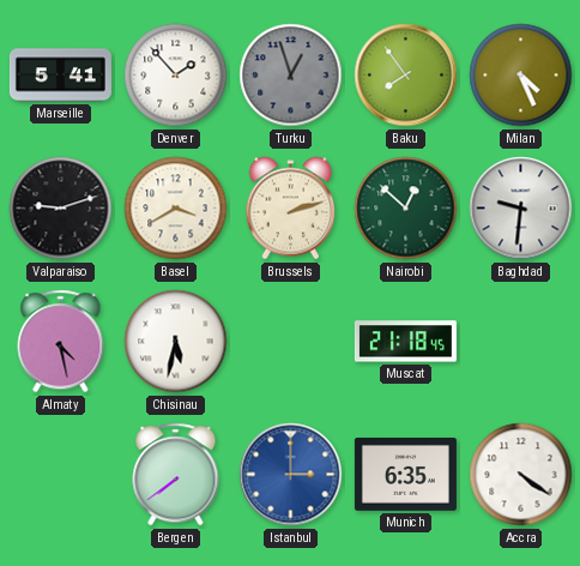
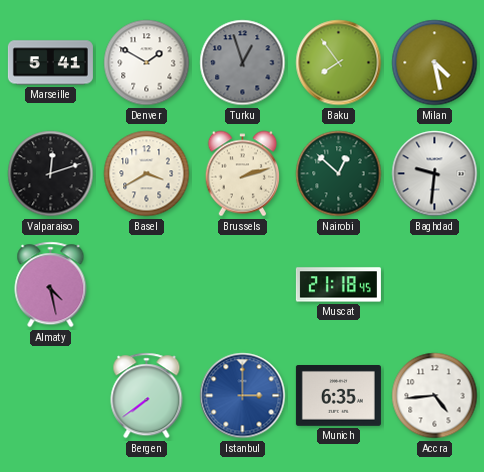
Denver: 1:53 -> 1:50
Milan: 4:26 -> 4:28
Valparaiso: 9:12 -> 12:12
Chisinau: 5:32 -> none
Accra: 4:21 -> 4:44
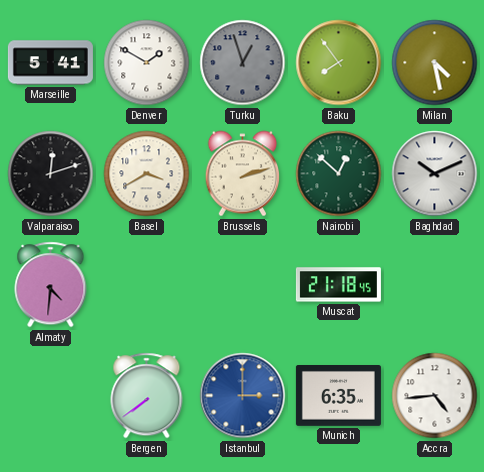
Baghdad: 9:31 -> 10:11
Almaty: 4:28 -> 4:31
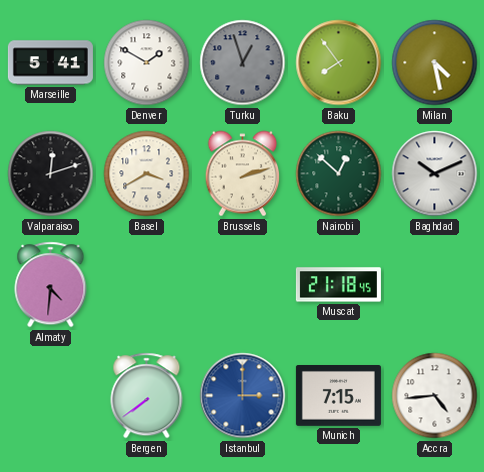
Munich: 6:35 -> 7:15
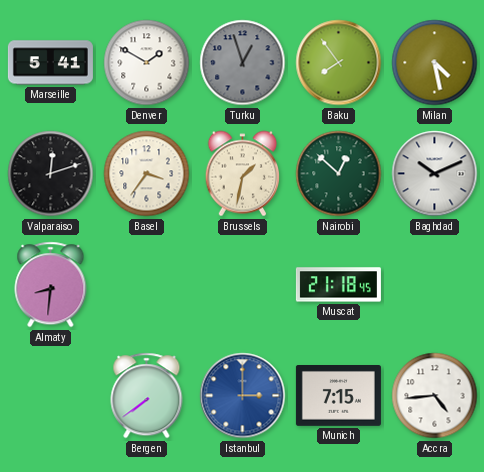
Basel: 3:40 -> 3:36
Brussels: 2:12 -> 1:32
Almaty: 4:31 -> 8:31
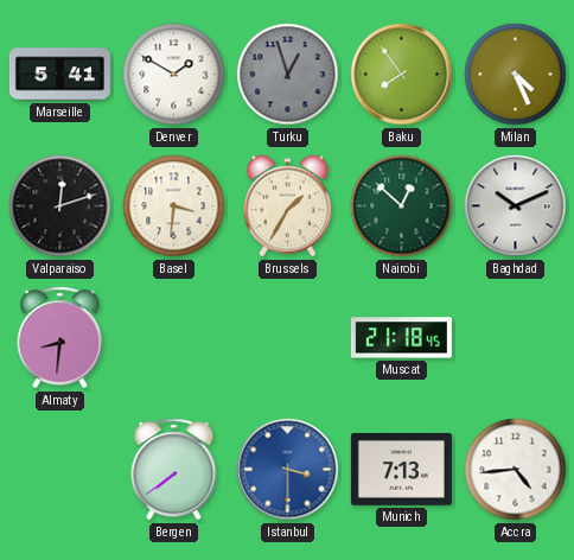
Milan: 4:28 -> 4:26
Basel: 3:36 -> 3:31
Brussels: 1:32 -> 1:35
Istanbul: 3:00 -> 3:30
Munich: 7:15 -> 7:13
